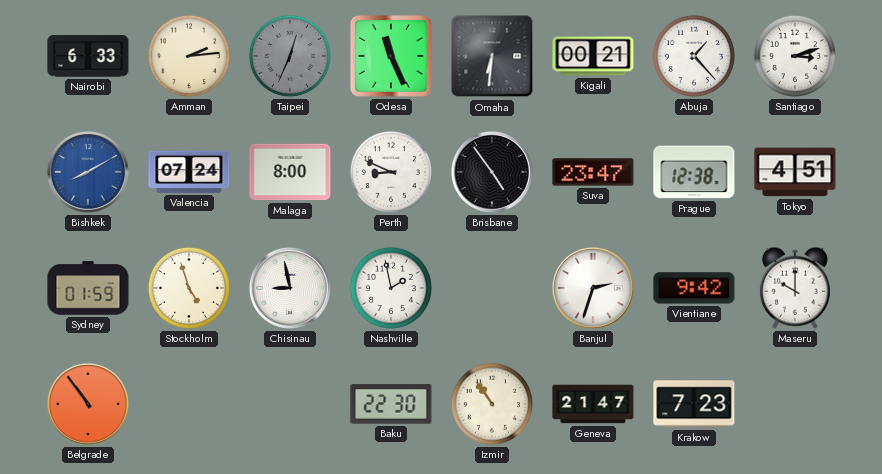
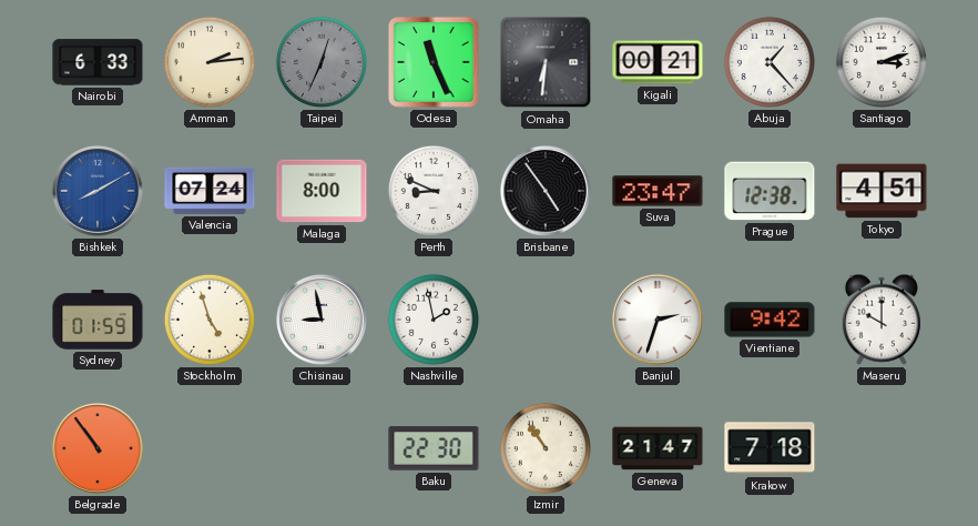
Krakow: 7:23 -> 7:18
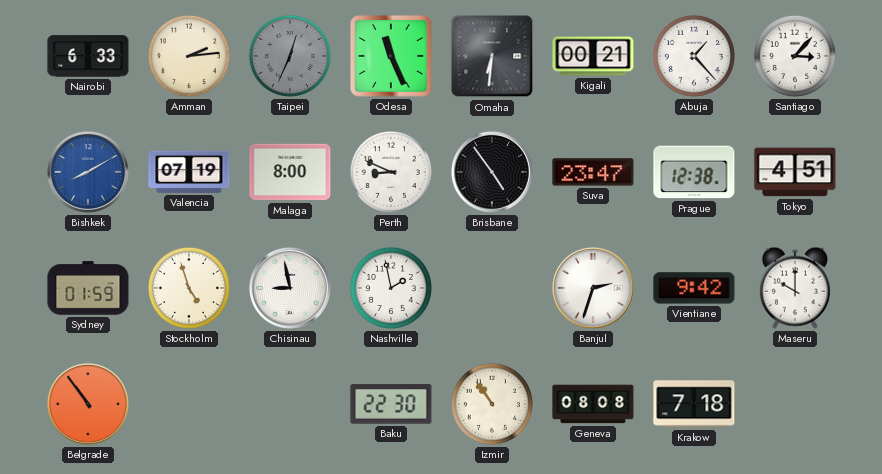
Santiago: 3:12 -> 3:07
Valencia: 07:24 -> 07:19
Geneva: 21:47 -> 08:08
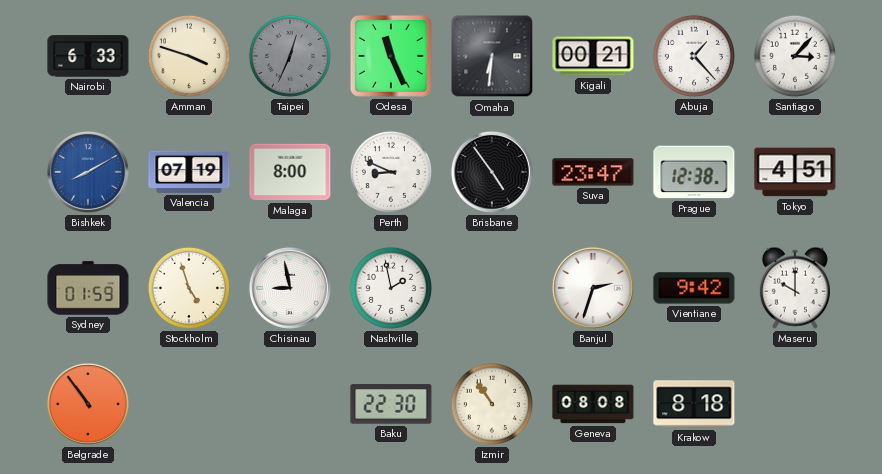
Amman: 2:14 -> 3:48
Krakow: 7:18 -> 8:18
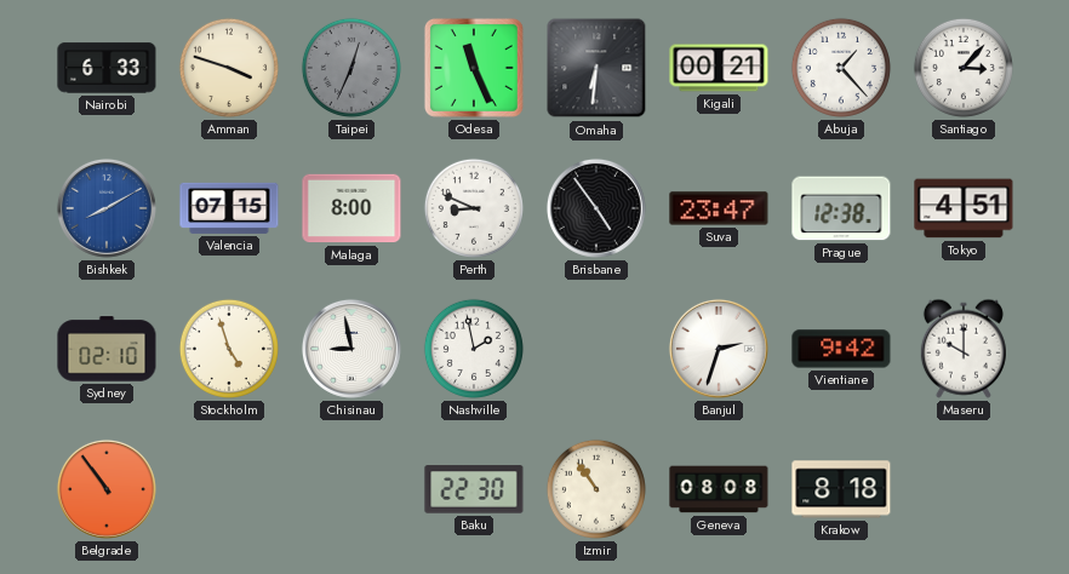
Valencia: 07:19 -> 07:15
Sydney: 01:59 -> 02:10
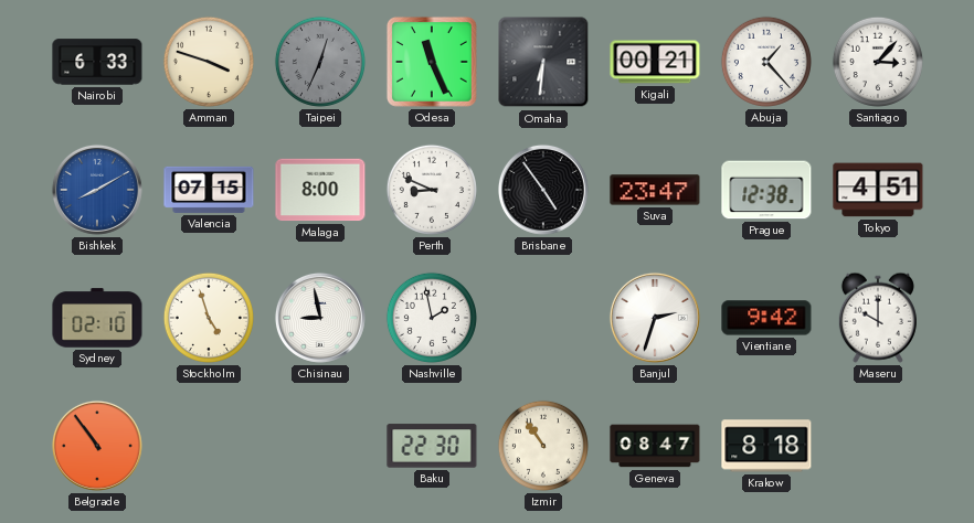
Geneva: 08:08 -> 08:47
